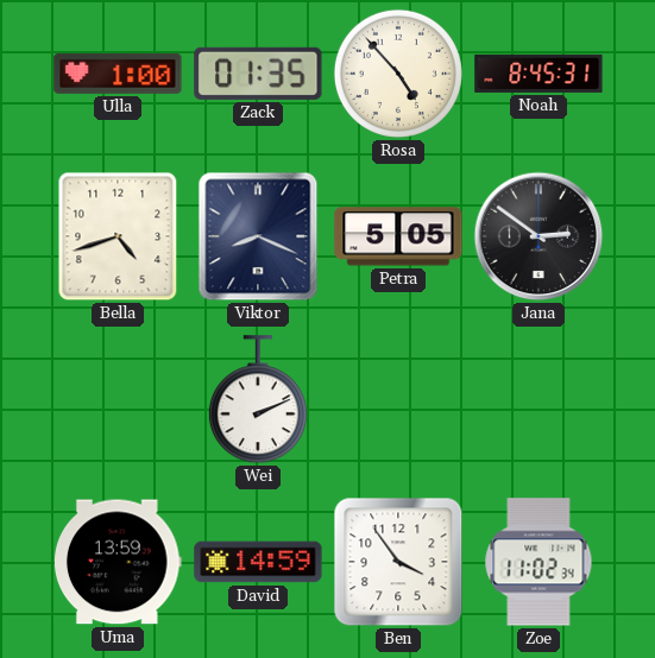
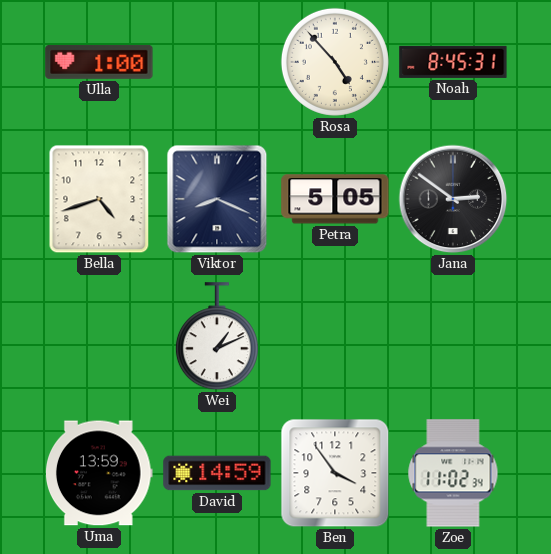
Zack: 01:35 -> none
Wei: 2:11 -> 1:11
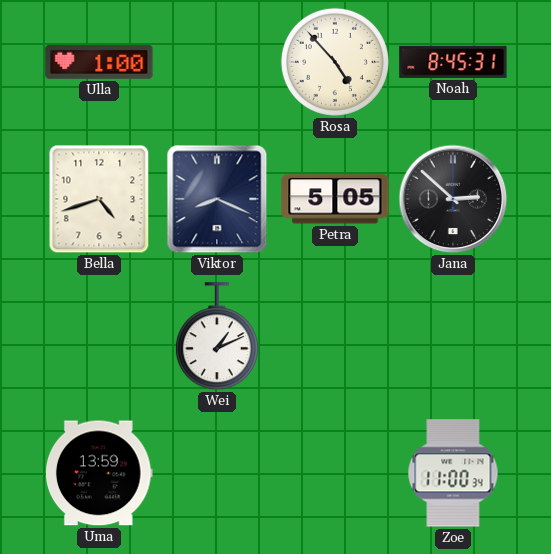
Jana: 2:51 -> 2:52
David: 14:59 -> none
Ben: 3:54 -> none
Zoe: 11:02 -> 11:00
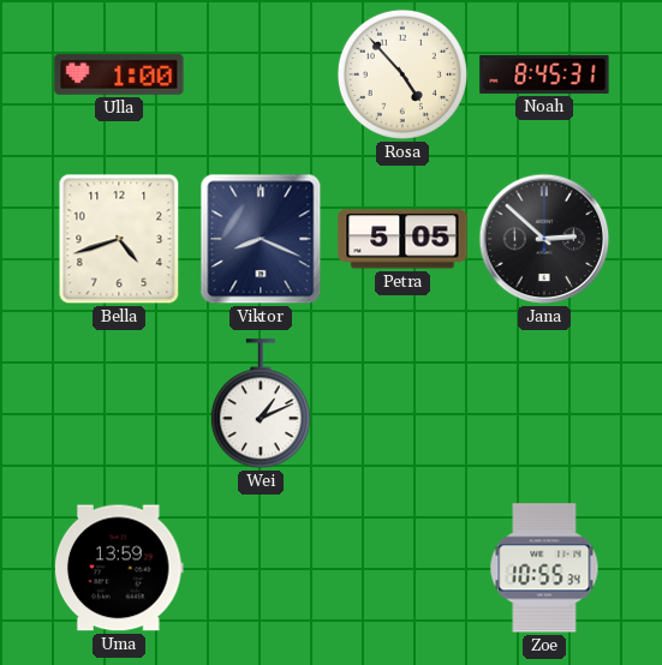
Zoe: 11:00 -> 10:55
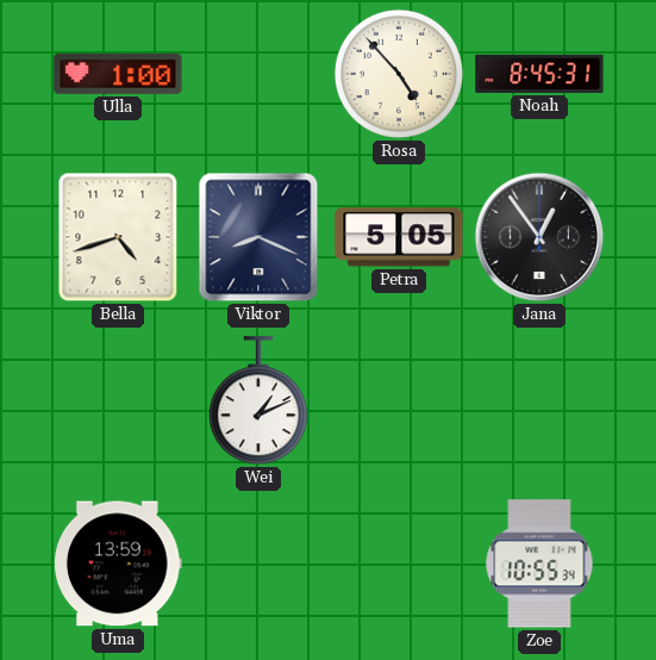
Jana: 2:52 -> 12:54
